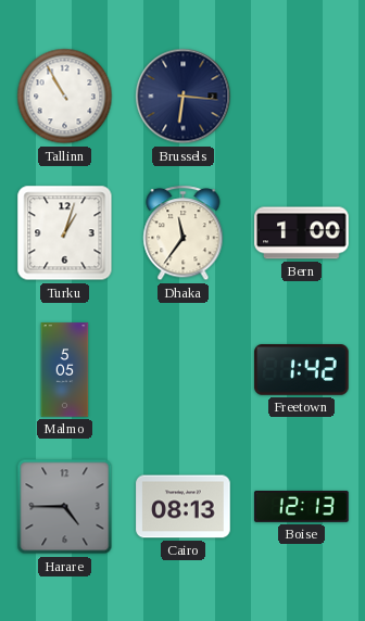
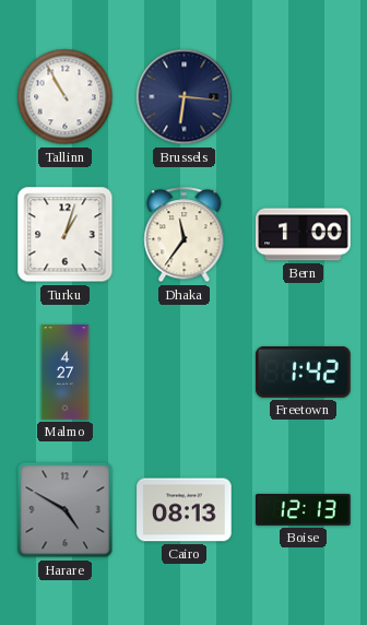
Malmo: 5:05 -> 4:27
Harare: 4:45 -> 4:50
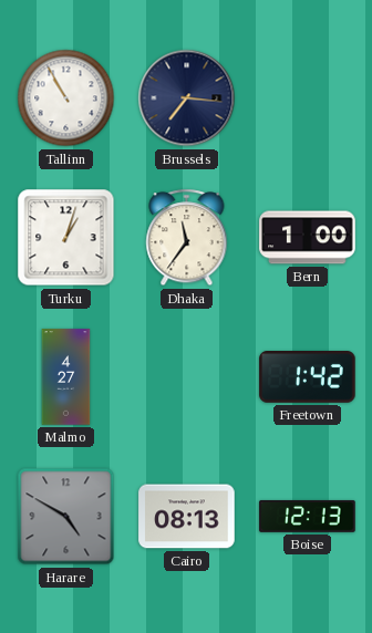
Brussels: 6:16 -> 7:16
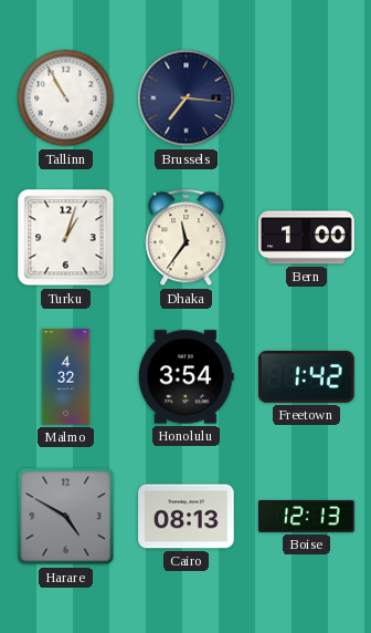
Malmo: 4:27 -> 4:32
Honolulu: none -> 3:54
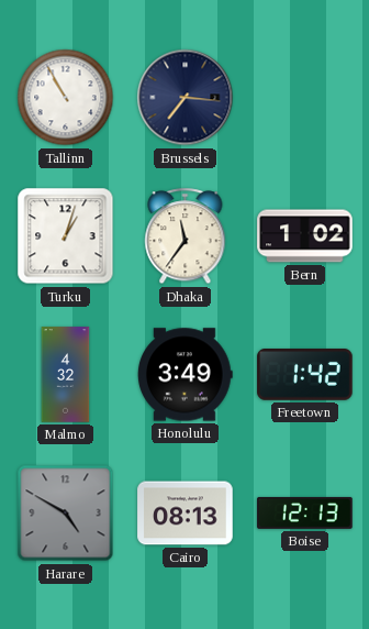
Bern: 1:00 -> 1:02
Honolulu: 3:54 -> 3:49
